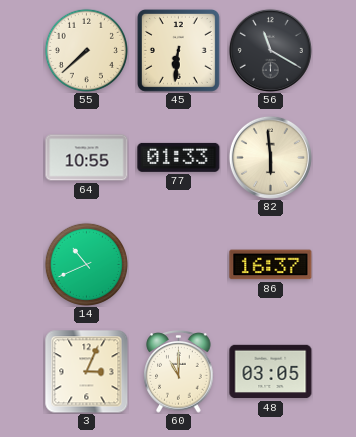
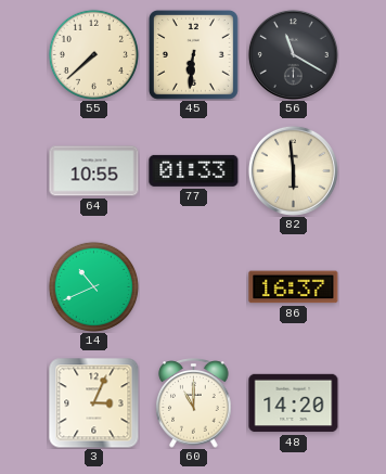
48: 03:05 -> 14:20
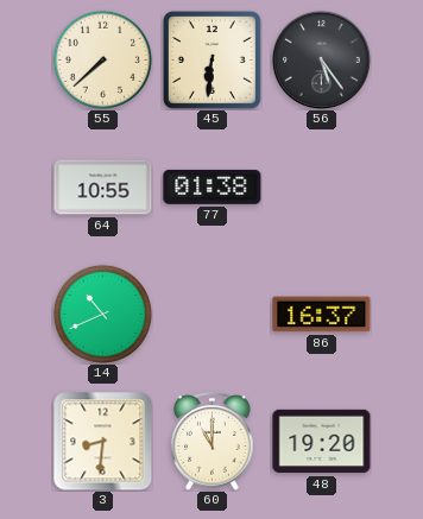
56: 11:20 -> 5:24
77: 01:33 -> 01:38
82: 5:59 -> none
3: 3:04 -> 8:31
48: 14:20 -> 19:20
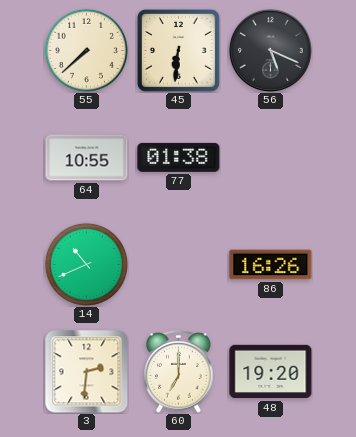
56: 5:24 -> 5:19
86: 16:37 -> 16:26
3: 8:31 -> 2:31
60: 11:00 -> 7:00
